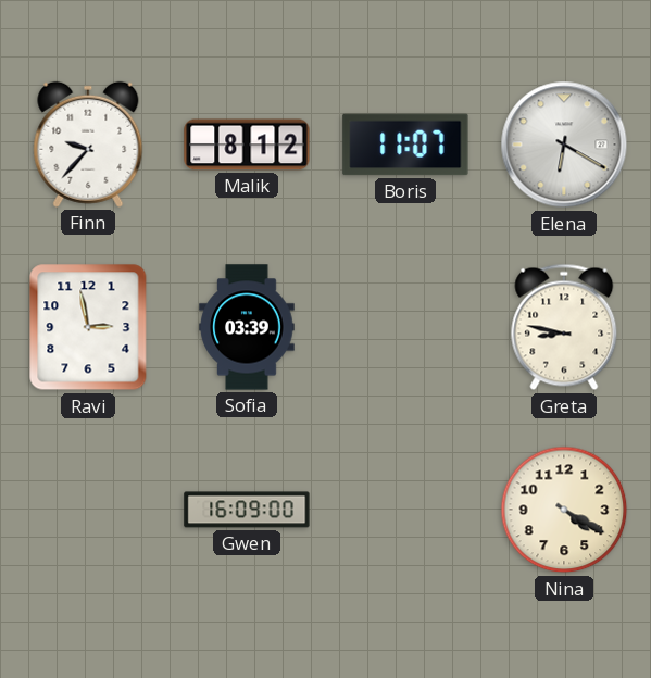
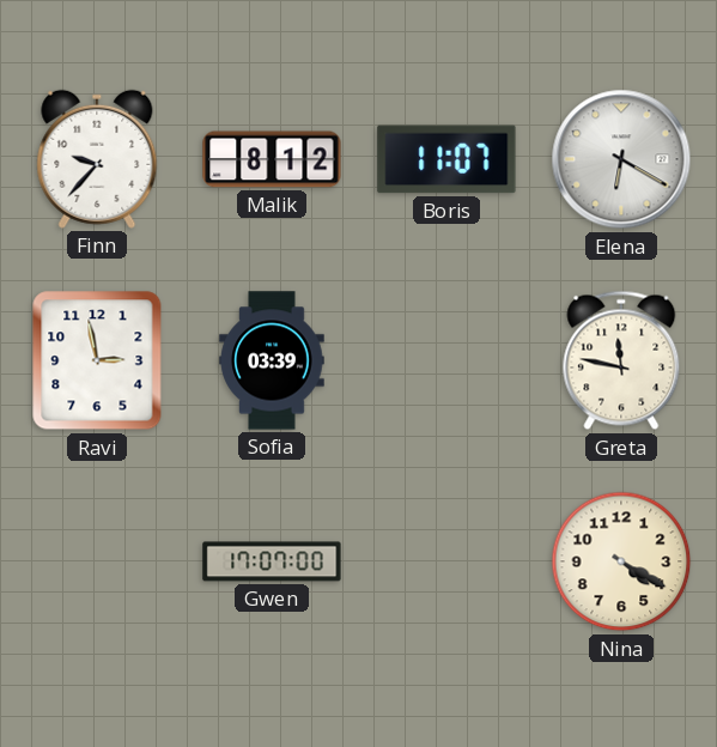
Greta: 8:47 -> 11:47
Gwen: 16:09 -> 17:07
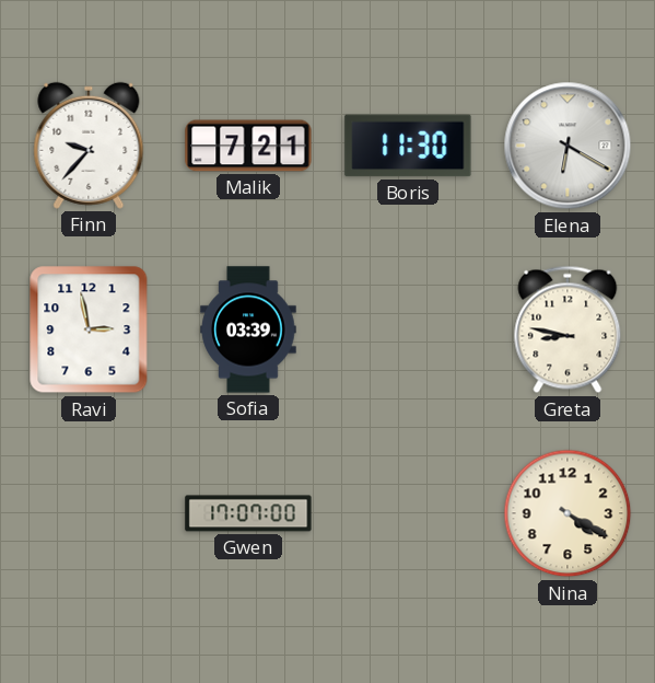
Malik: 8:12 -> 7:21
Boris: 11:07 -> 11:30
Greta: 11:47 -> 8:47
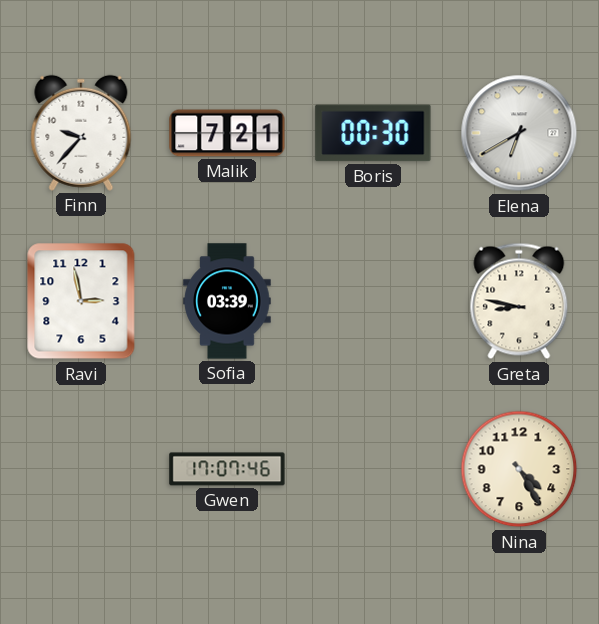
Boris: 11:30 -> 00:30
Elena: 6:20 -> 6:40
Gwen: 17:07:00 -> 17:07:46
Nina: 4:20 -> 4:25
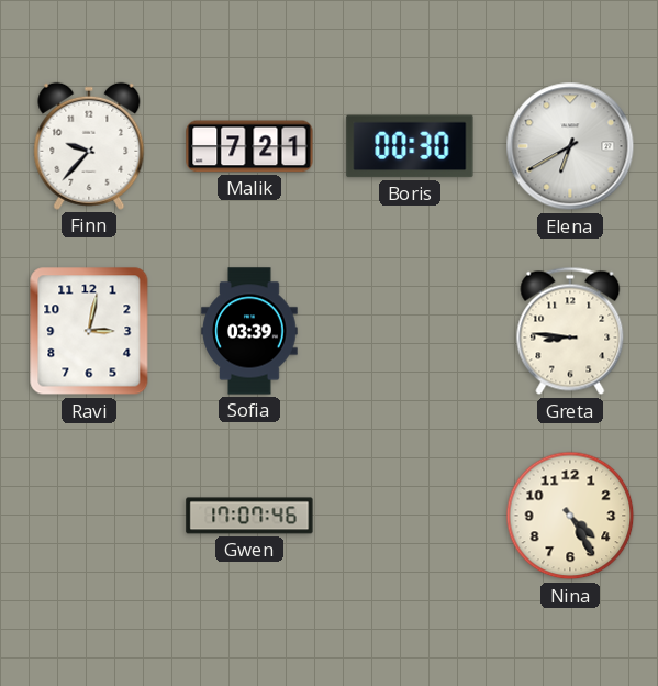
Ravi: 2:58 -> 3:02
Greta: 8:47 -> 8:46
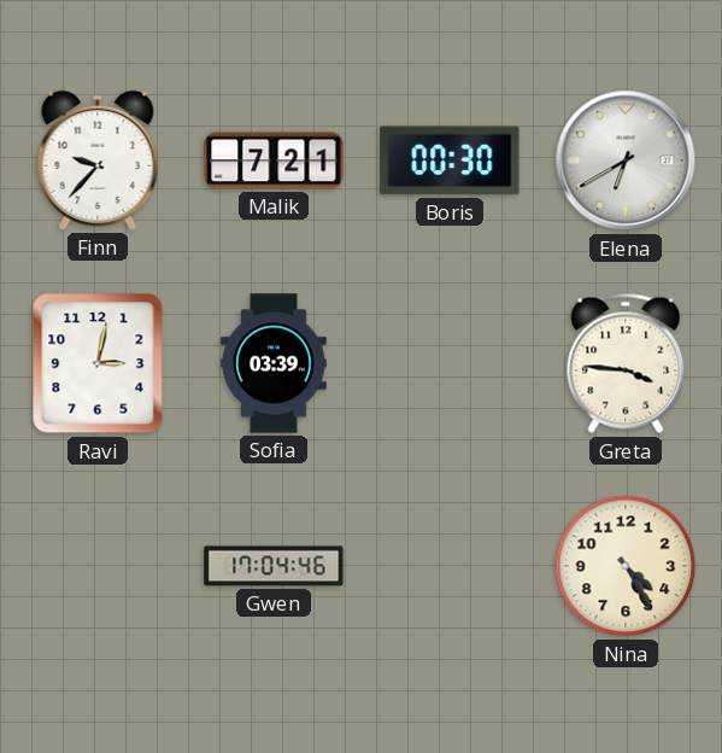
Greta: 8:46 -> 3:46
Gwen: 17:07 -> 17:04
